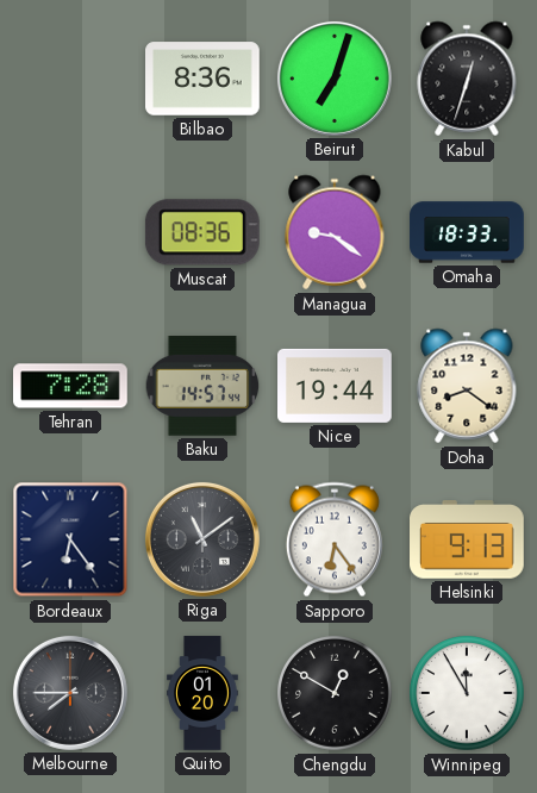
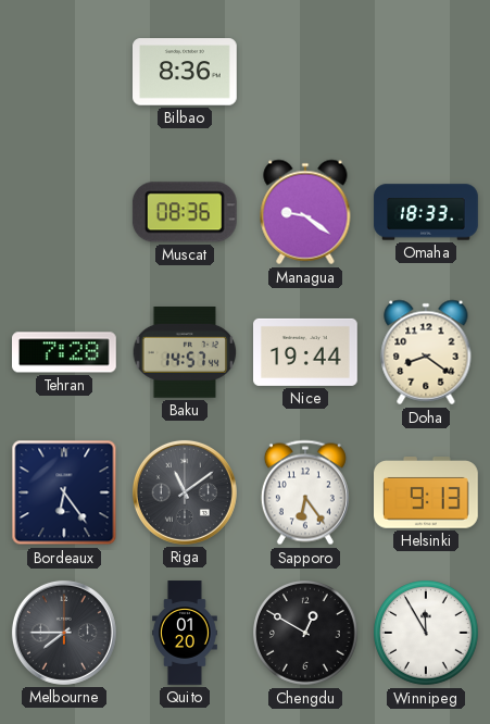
Beirut: 7:03 -> none
Kabul: 12:33 -> none
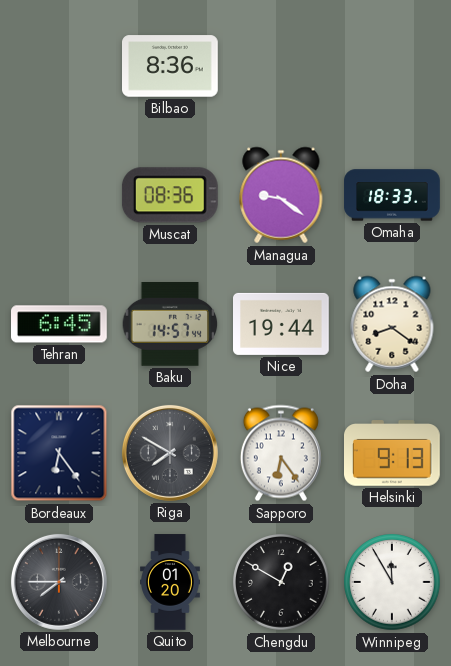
Tehran: 7:28 -> 6:45
Riga: 11:09 -> 7:50
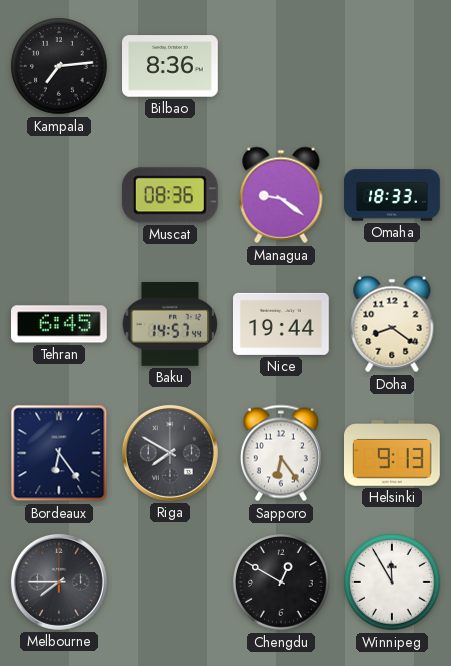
Kampala: none -> 7:14
Quito: 01:20 -> none
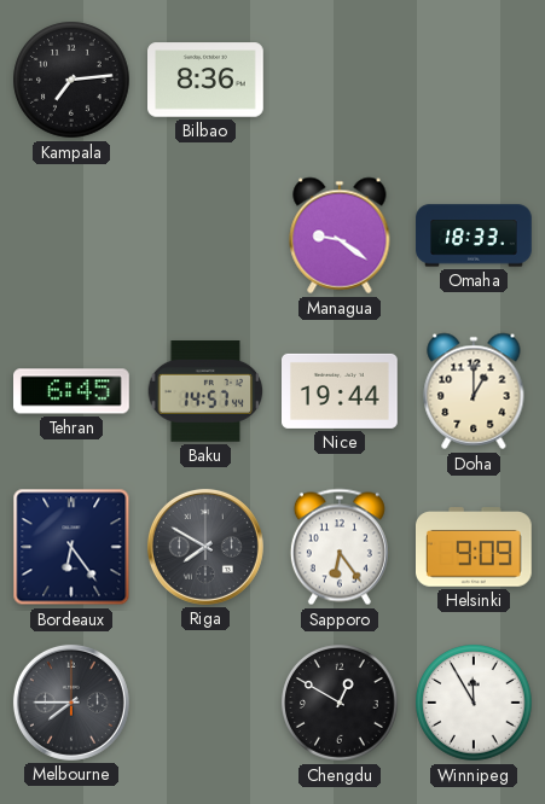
Muscat: 08:36 -> none
Doha: 8:21 -> 1:00
Helsinki: 9:13 -> 9:09
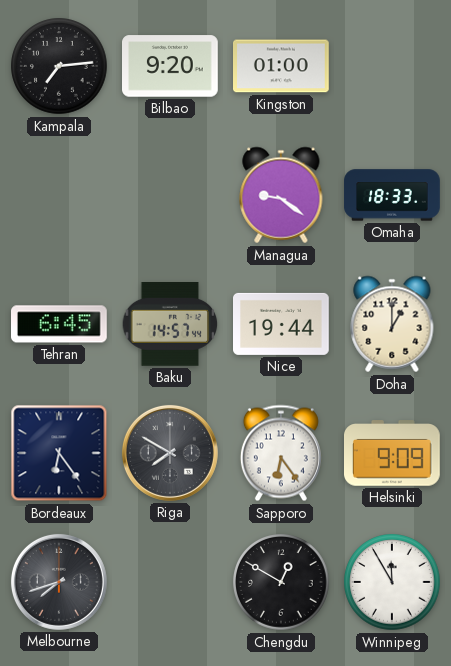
Bilbao: 8:36 -> 9:20
Kingston: none -> 01:00
Melbourne: 7:45 -> 7:42
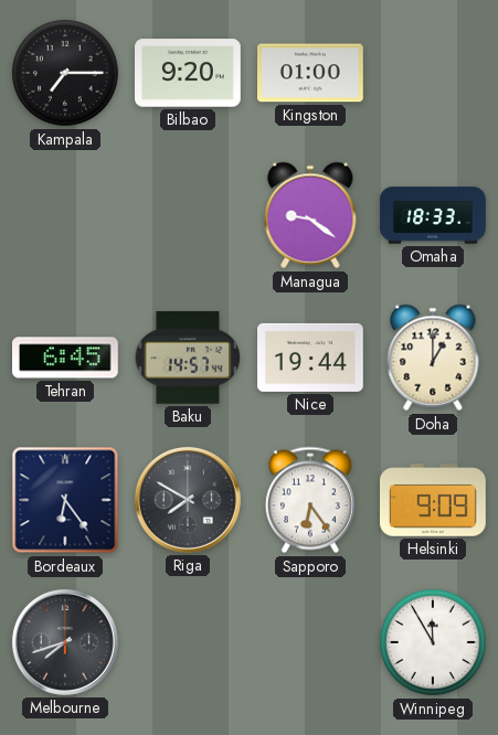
Kampala: 7:14 -> 7:15
Chengdu: 12:50 -> none
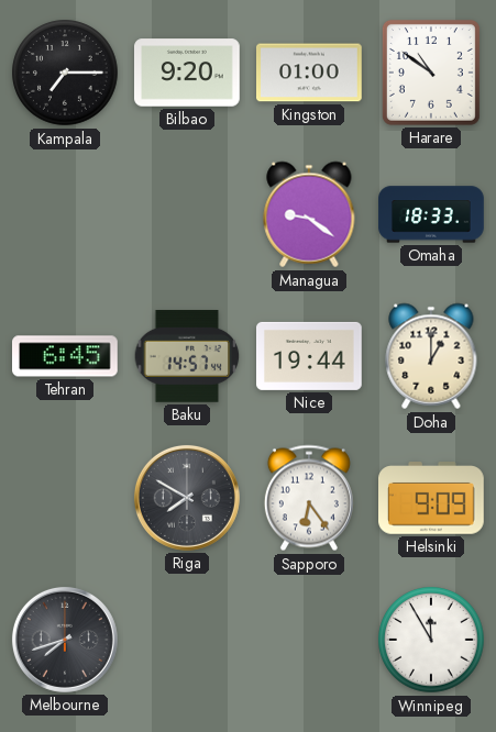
Harare: none -> 10:51
Bordeaux: 6:24 -> none
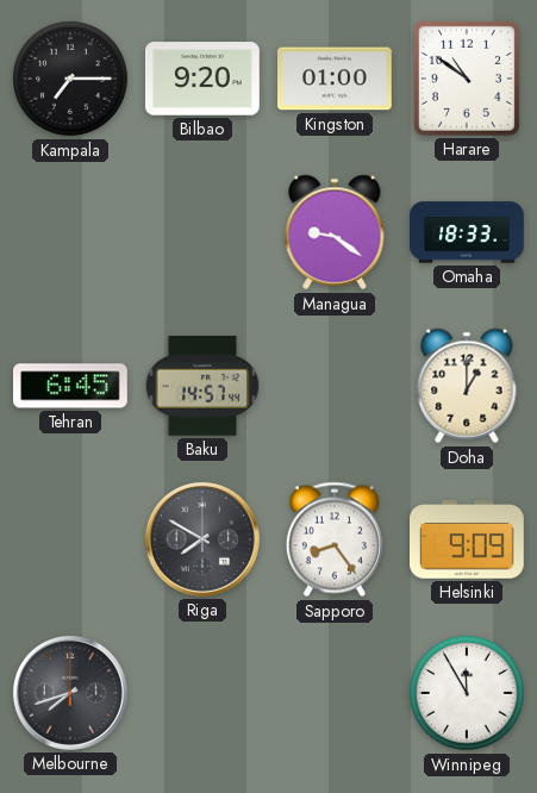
Nice: 19:44 -> none
Sapporo: 6:24 -> 8:24
